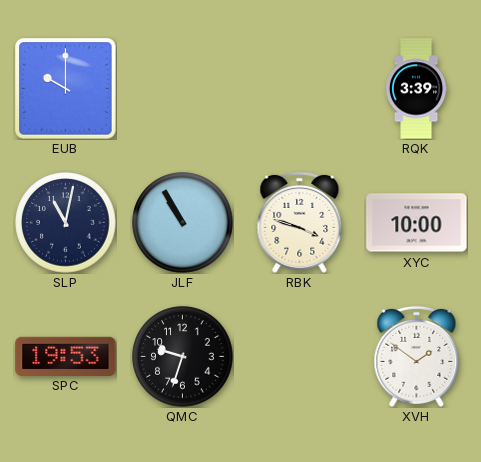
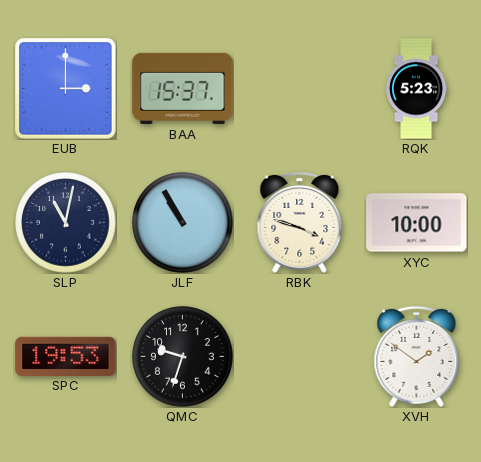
EUB: 10:00 -> 3:00
BAA: none -> 15:37
RQK: 3:39 -> 5:23
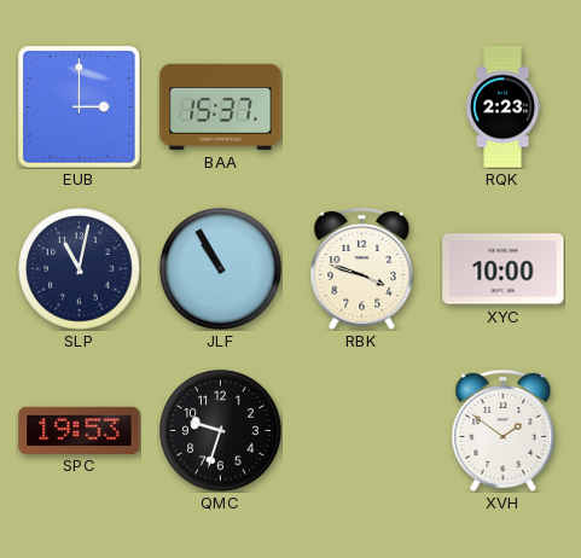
RQK: 5:23 -> 2:23
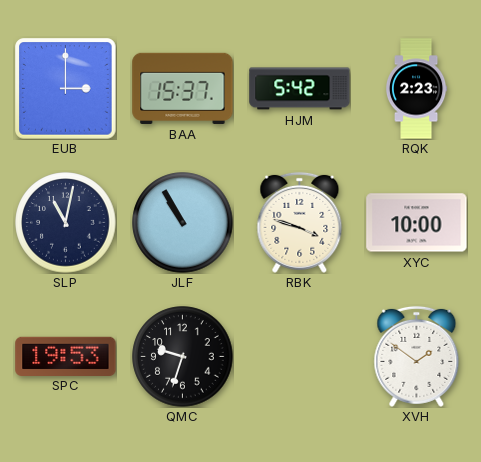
HJM: none -> 5:42
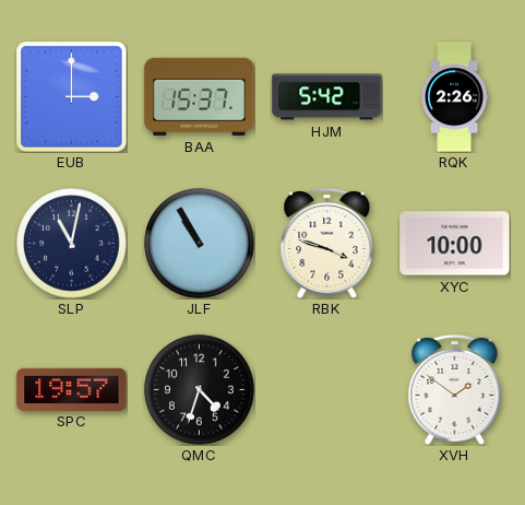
RQK: 2:23 -> 2:26
SPC: 19:53 -> 19:57
QMC: 9:33 -> 4:33
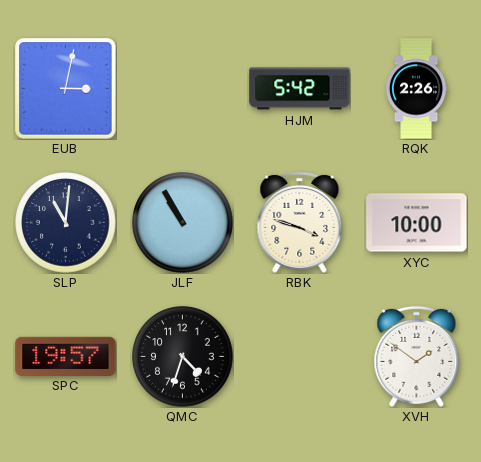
EUB: 3:00 -> 3:02
BAA: 15:37 -> none
SLP: 11:02 -> 11:01
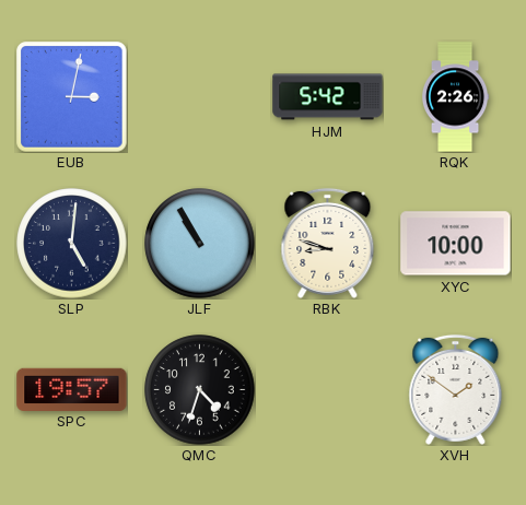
SLP: 11:01 -> 5:01
RBK: 3:48 -> 8:48
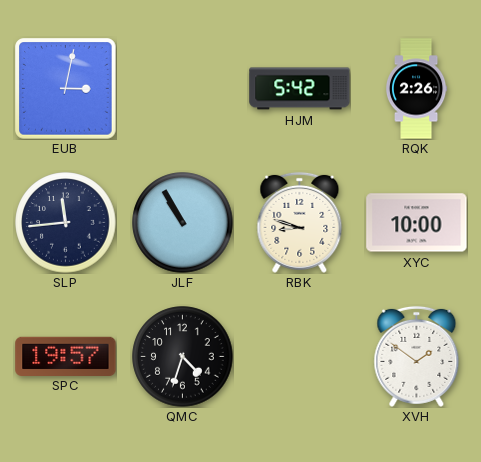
SLP: 5:01 -> 11:44
